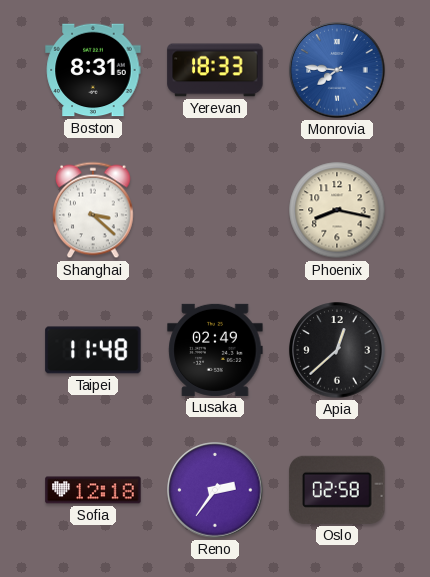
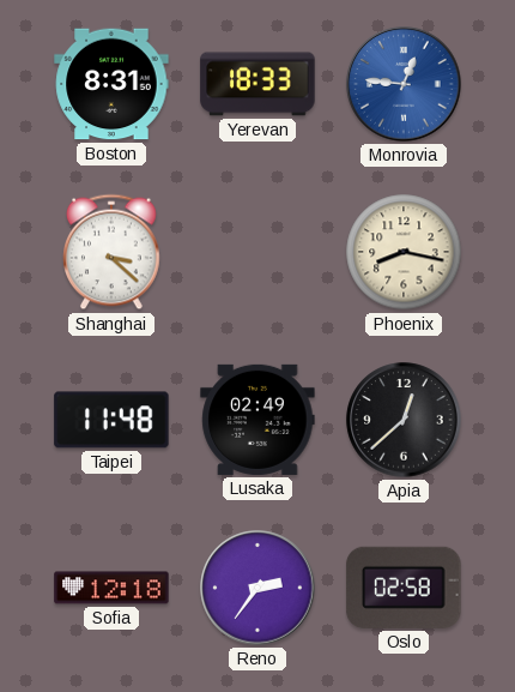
Monrovia: 7:46 -> 12:46
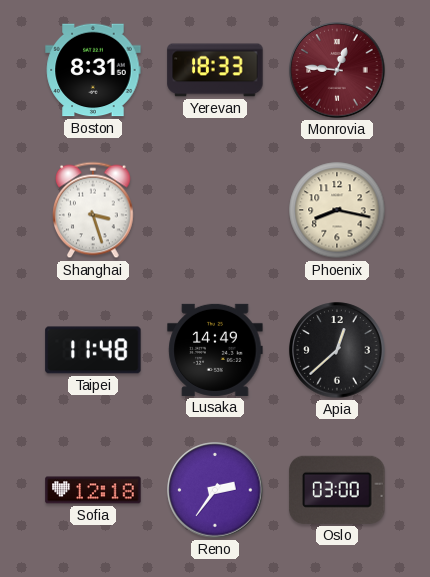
Monrovia dial: blue -> burgundy
Shanghai: 3:22 -> 3:27
Lusaka: 02:49 -> 14:49
Oslo: 02:58 -> 03:00
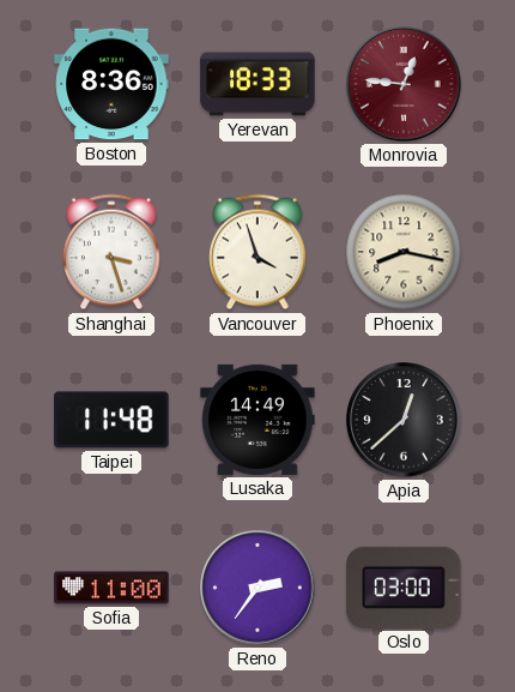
Boston: 8:31 -> 8:36
Vancouver: none -> 3:57
Sofia: 12:18 -> 11:00
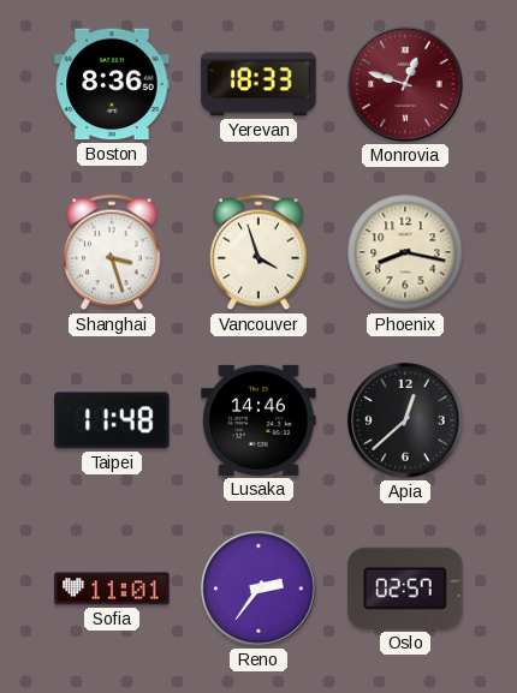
Monrovia: 12:46 -> 12:48
Lusaka: 14:49 -> 14:46
Sofia: 11:00 -> 11:01
Oslo: 03:00 -> 02:57
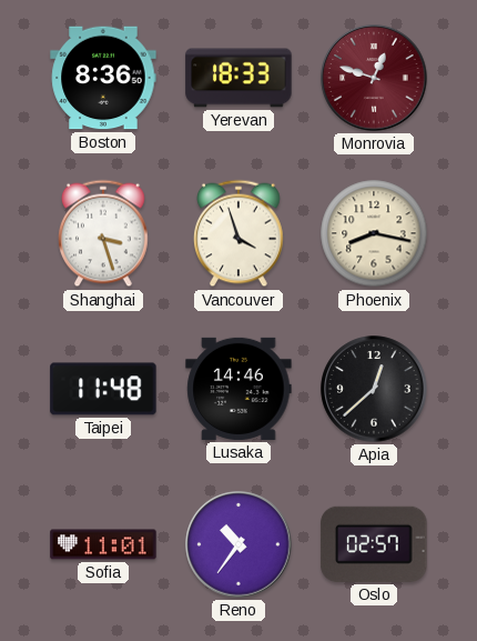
Reno: 2:36 -> 10:36
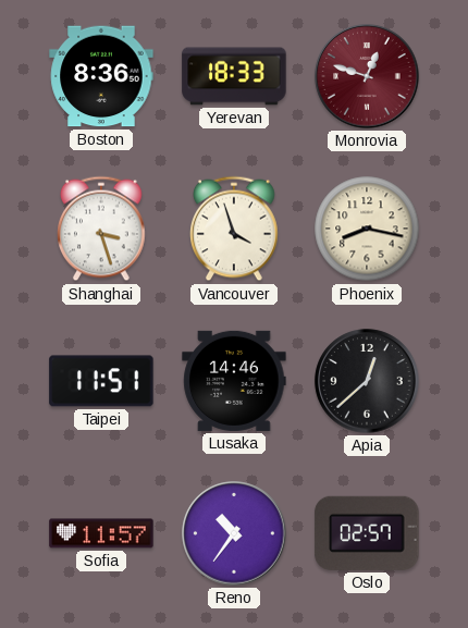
Taipei: 11:48 -> 11:51
Sofia: 11:01 -> 11:57
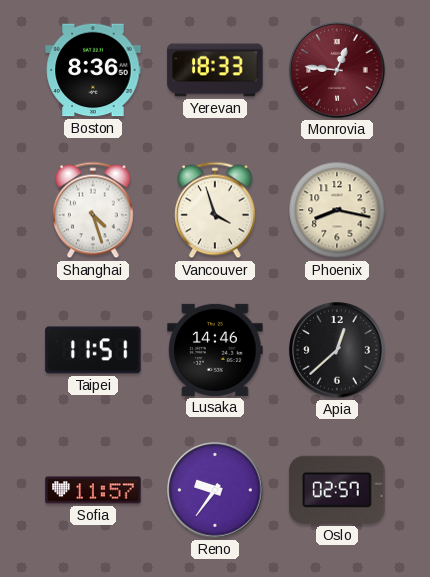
Monrovia: 12:48 -> 12:46
Shanghai: 3:27 -> 4:27
Reno: 10:36 -> 9:36
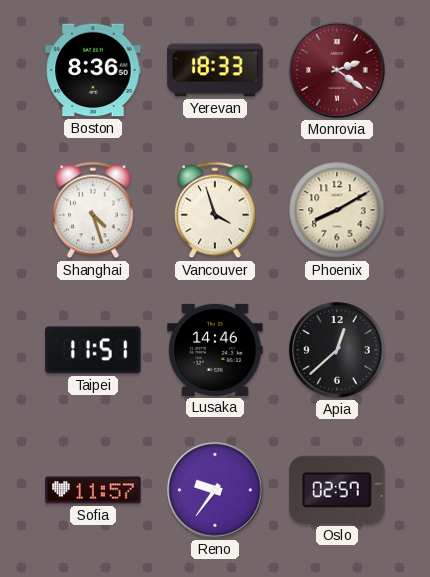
Monrovia: 12:46 -> 2:21
Phoenix: 8:17 -> 8:10
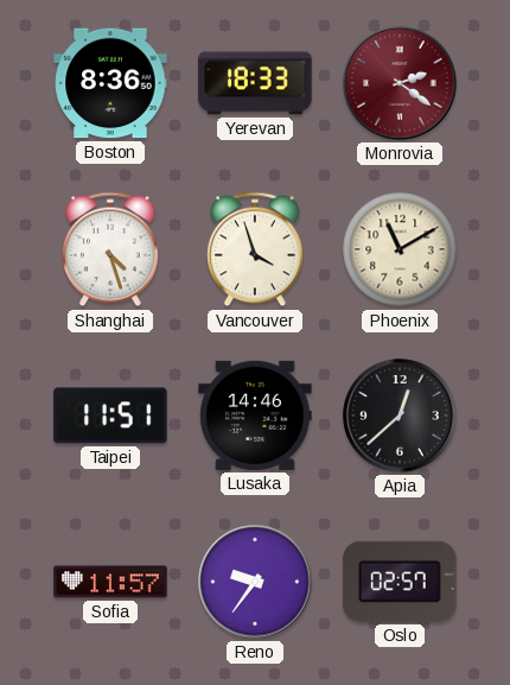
Phoenix: 8:10 -> 11:10
